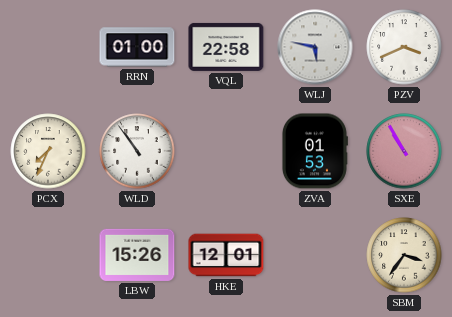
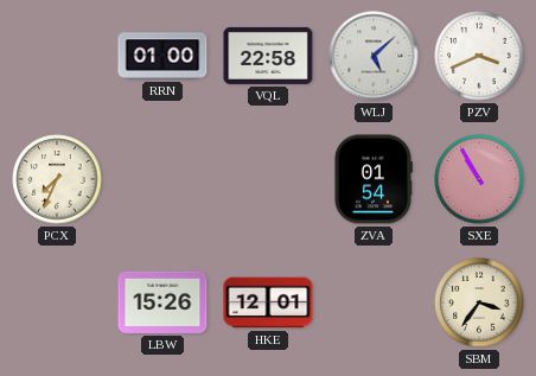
WLJ: 5:47 -> 5:08
WLD: 10:54 -> none
ZVA: 01:53 -> 01:54
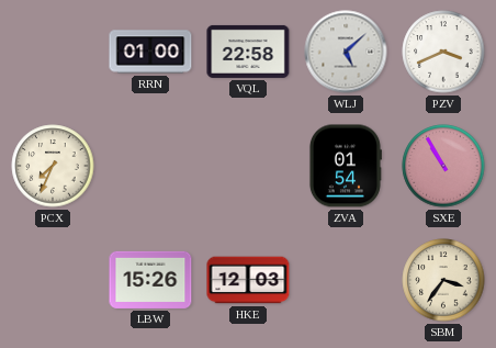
HKE: 12:01 -> 12:03
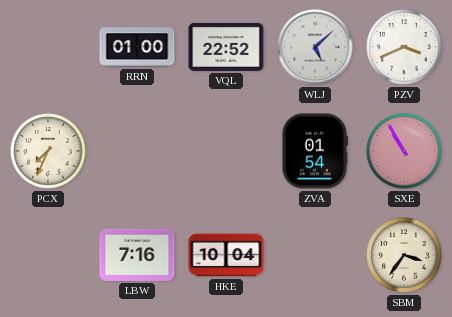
VQL: 22:58 -> 22:52
LBW: 15:26 -> 7:16
HKE: 12:03 -> 10:04
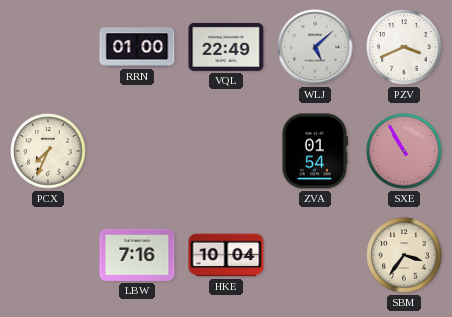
VQL: 22:52 -> 22:49
